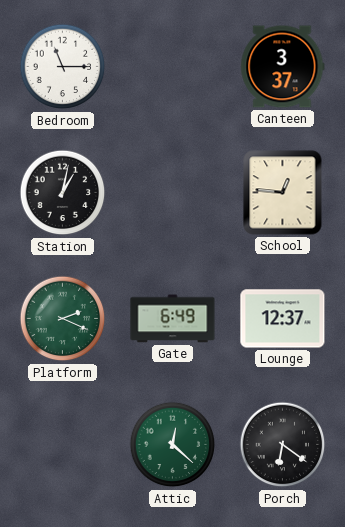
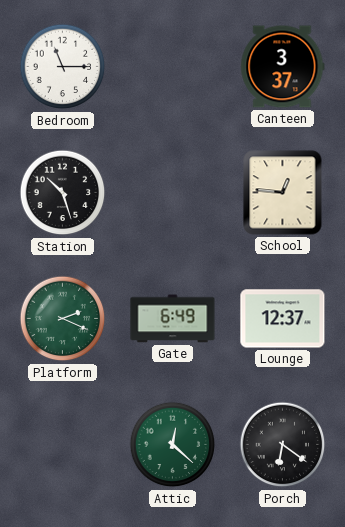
Station: 1:02 -> 10:27
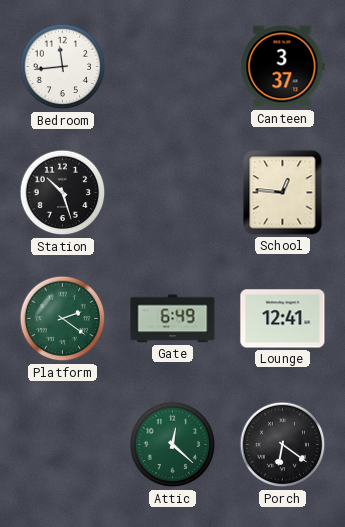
Bedroom: 11:15 -> 11:44
Platform: 2:19 -> 2:21
Lounge: 12:37 -> 12:41
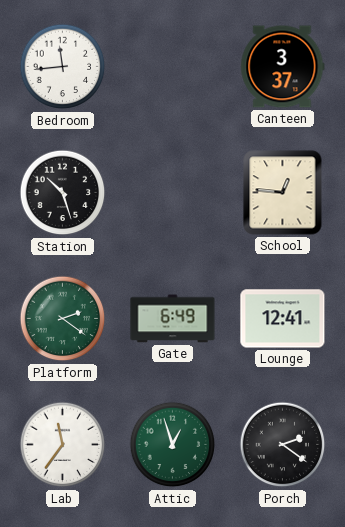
Lab: none -> 11:36
Attic: 12:22 -> 12:57
Porch: 6:21 -> 2:21
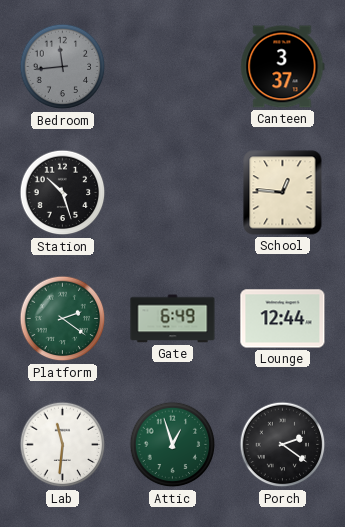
Bedroom dial: white -> grey
Lounge: 12:41 -> 12:44
Lab: 11:36 -> 11:31
